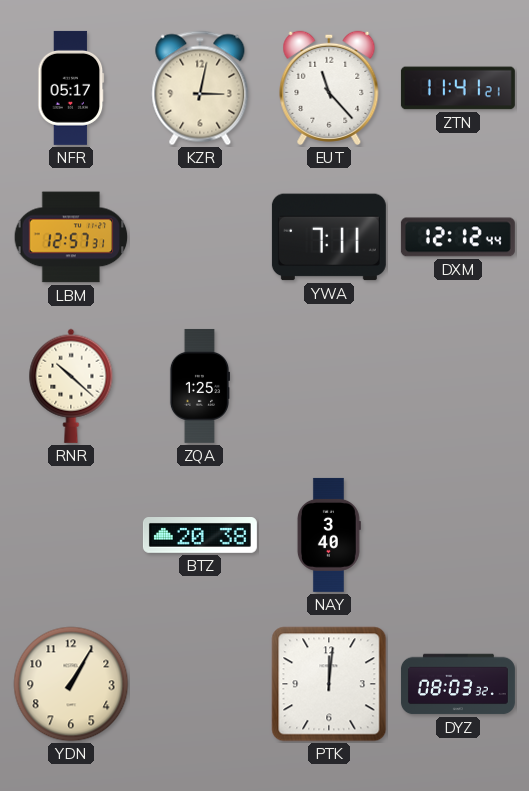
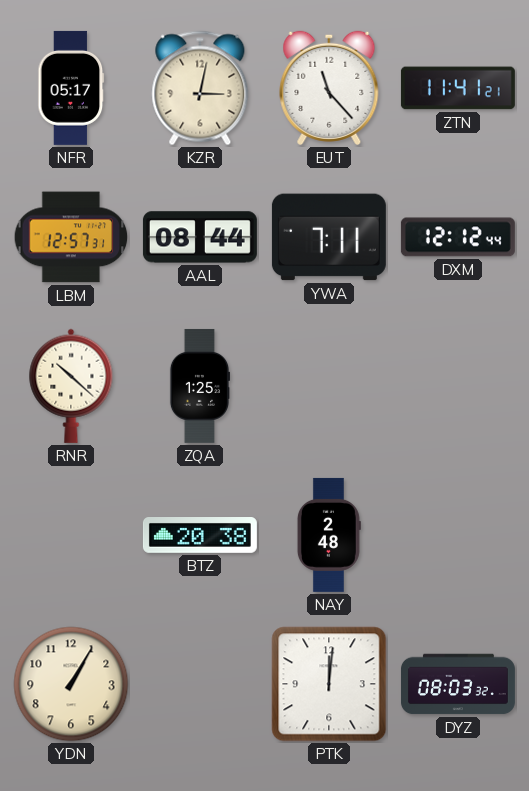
AAL: none -> 08:44
NAY: 3:40 -> 2:48
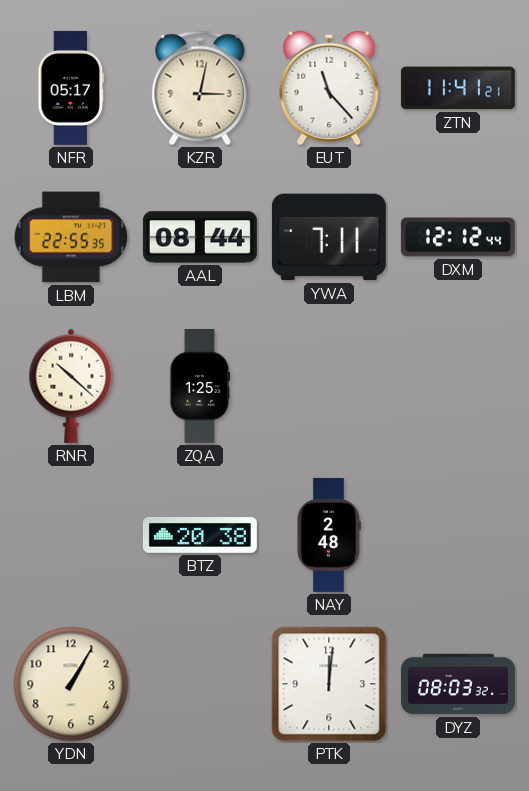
LBM: 12:57 -> 22:55
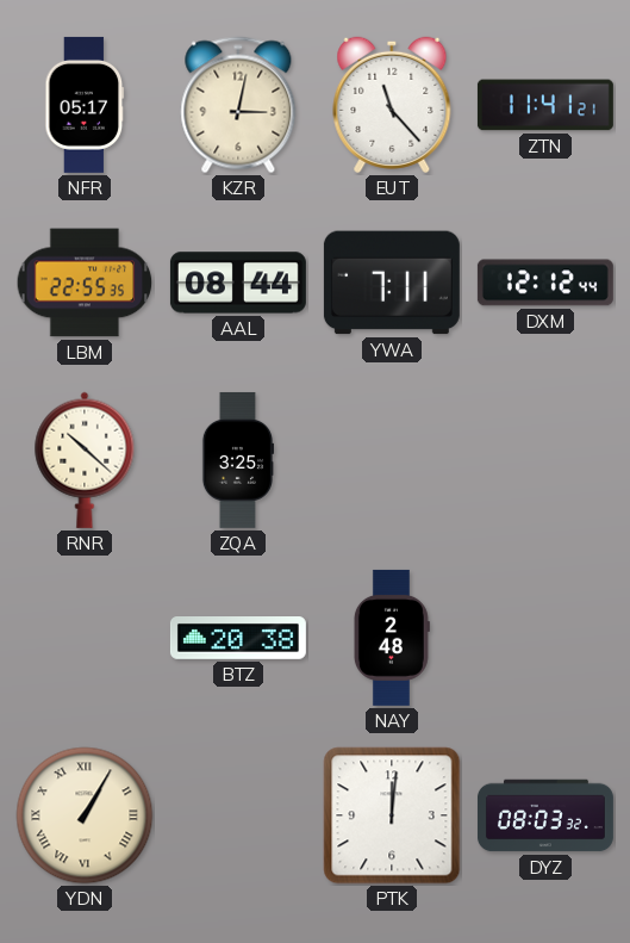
ZQA: 1:25 -> 3:25
YDN numerals: Arabic -> Roman
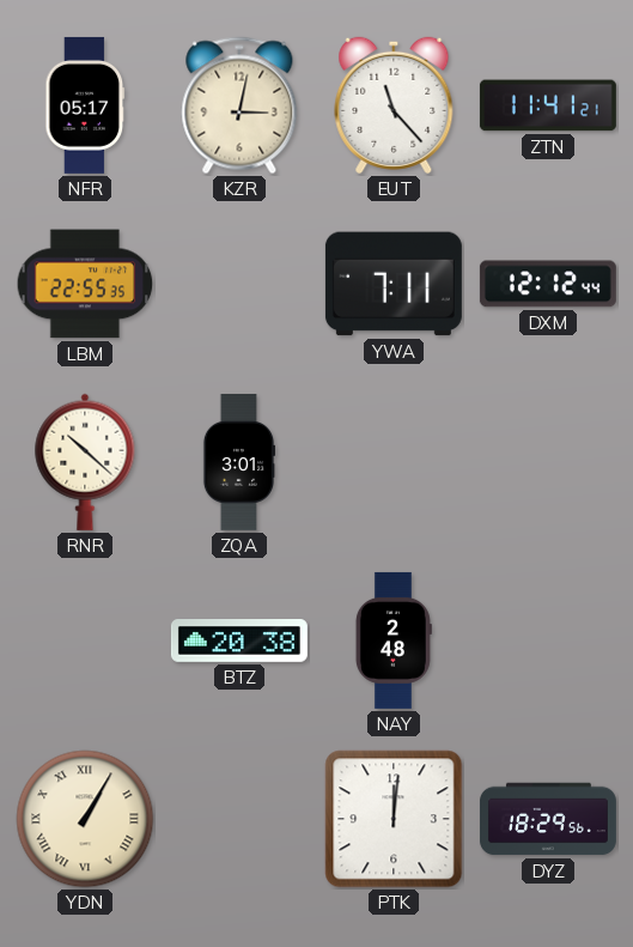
AAL: 08:44 -> none
ZQA: 3:25 -> 3:01
DYZ: 08:03 -> 18:29
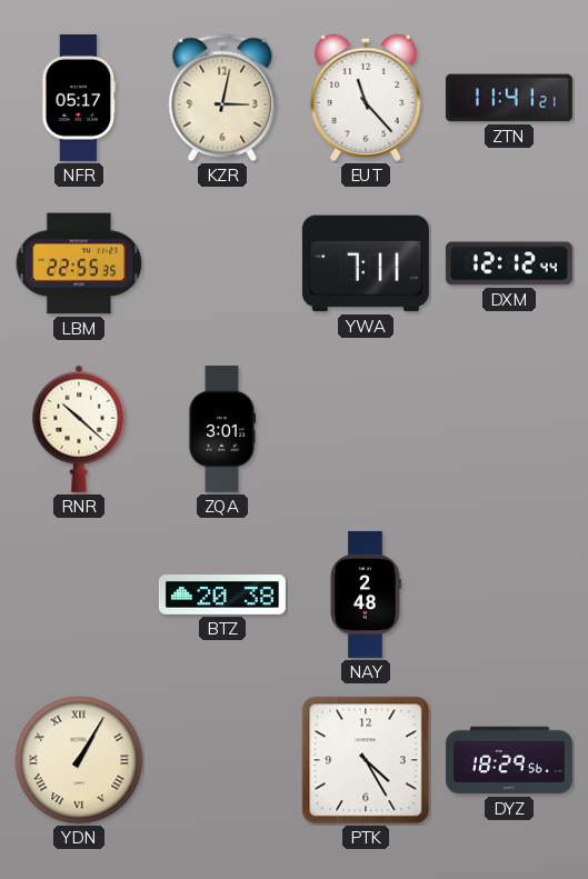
PTK: 12:01 -> 4:25
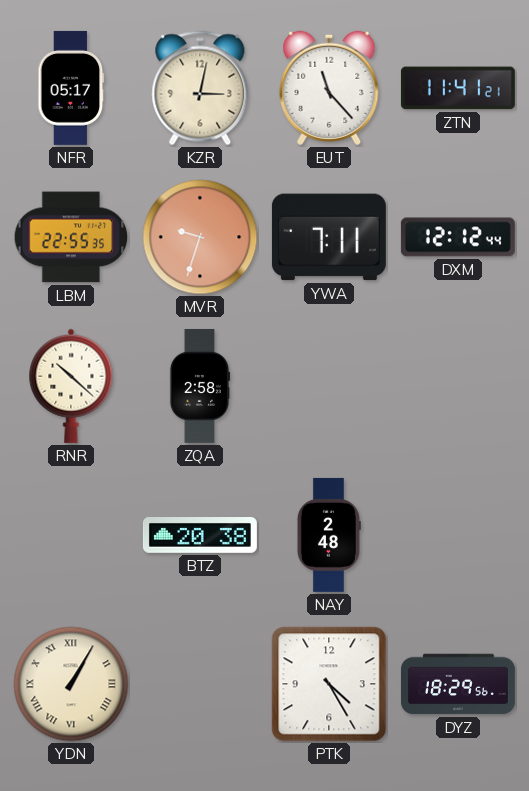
MVR: none -> 9:33
ZQA: 3:01 -> 2:58
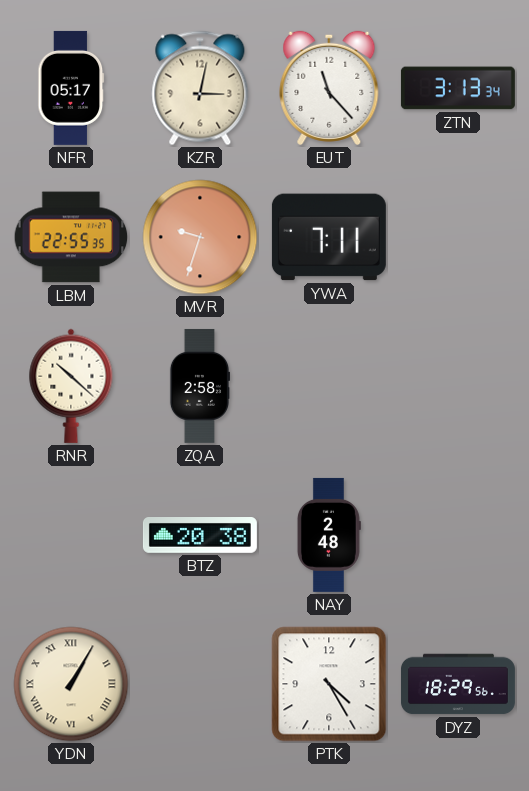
ZTN: 11:41 -> 3:13
DXM: 12:12 -> none
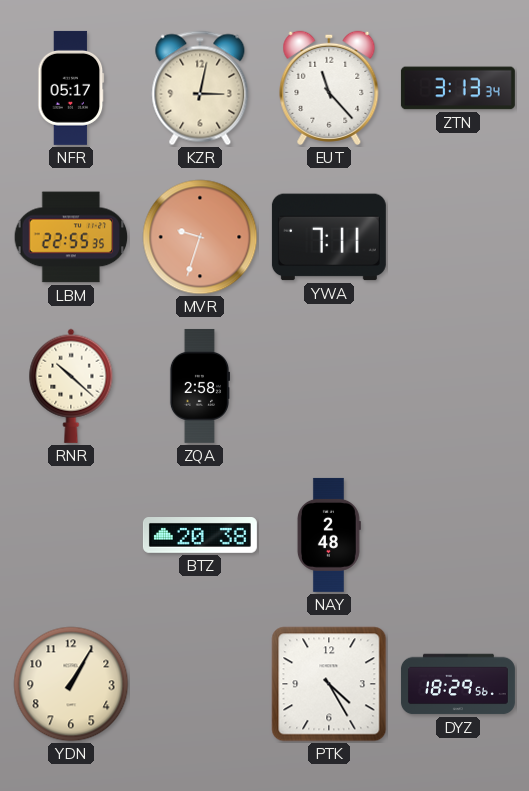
YDN numerals: Roman -> Arabic
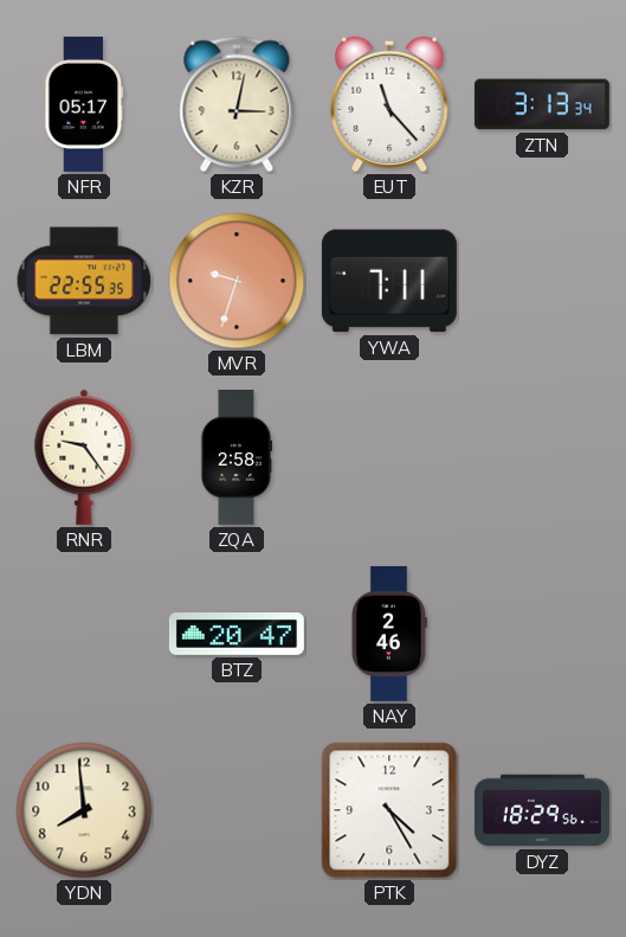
RNR: 10:22 -> 9:24
BTZ: 20:38 -> 20:47
NAY: 2:48 -> 2:46
YDN: 1:05 -> 7:59
